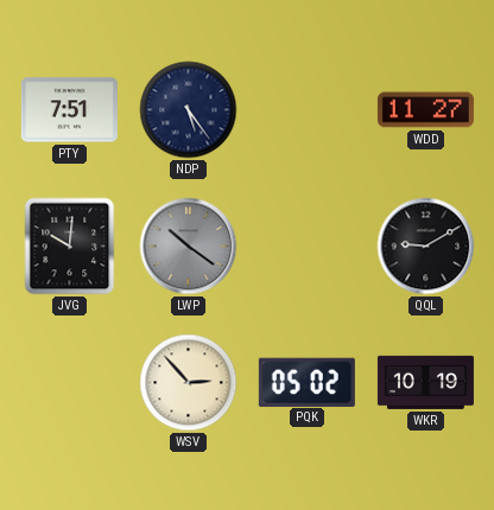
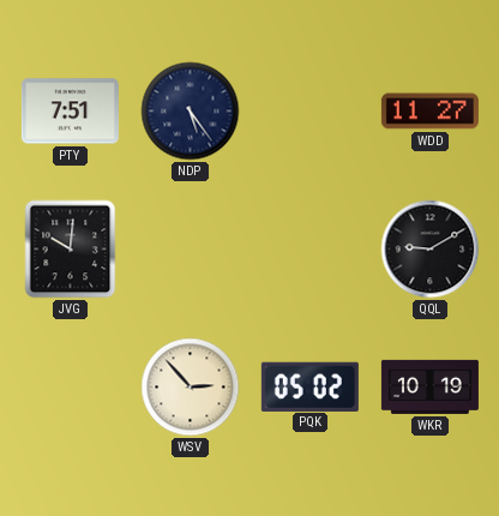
LWP: 10:21 -> none
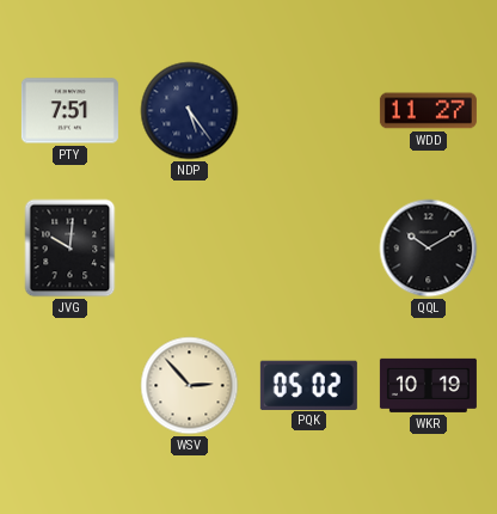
QQL: 9:10 -> 10:10
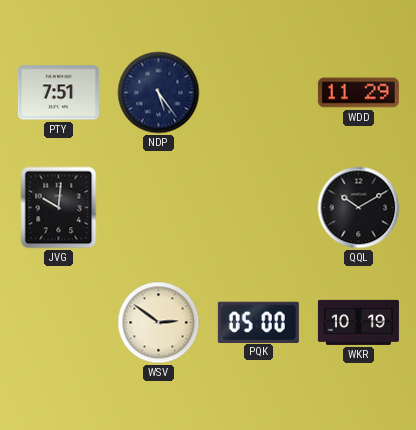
WDD: 11:27 -> 11:29
WSV: 2:53 -> 2:51
PQK: 05:02 -> 05:00
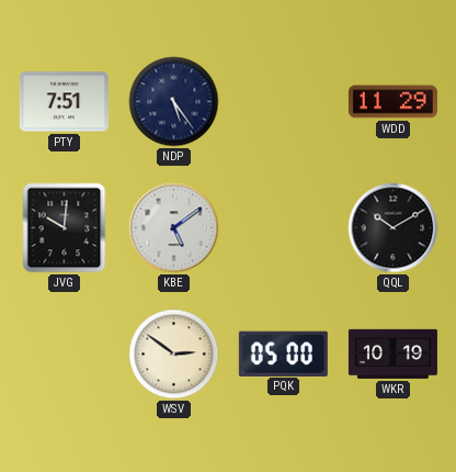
KBE: none -> 5:09
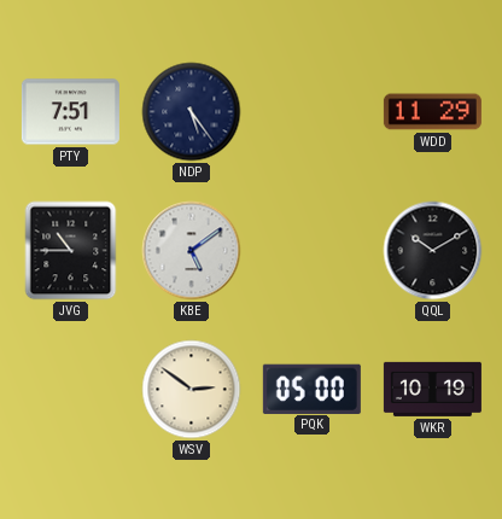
JVG: 10:01 -> 10:45
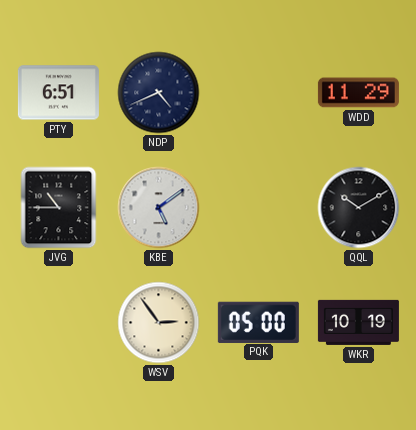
PTY: 7:51 -> 6:51
NDP: 5:24 -> 4:41
WSV: 2:51 -> 2:54
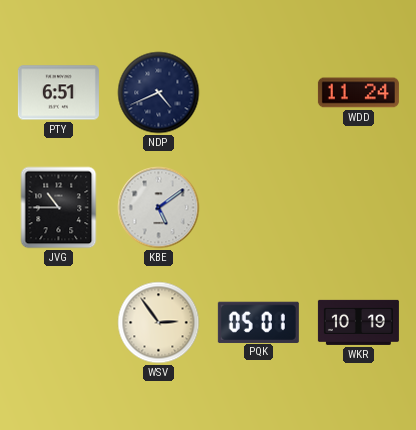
WDD: 11:29 -> 11:24
QQL: 10:10 -> none
PQK: 05:00 -> 05:01
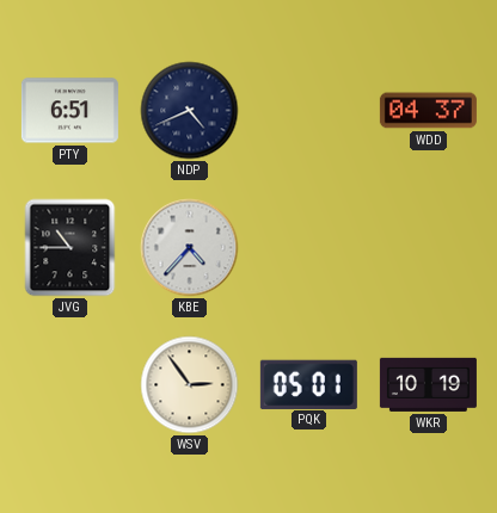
WDD: 11:24 -> 04:37
KBE: 5:09 -> 4:37
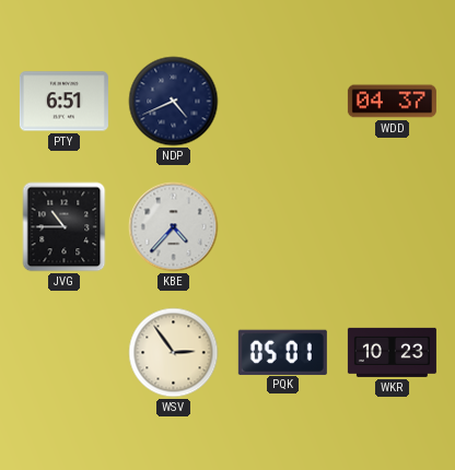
WKR: 10:19 -> 10:23
